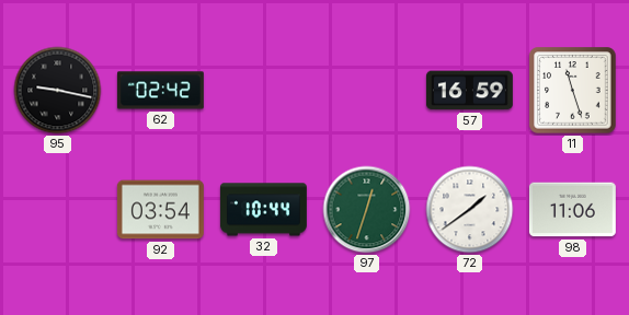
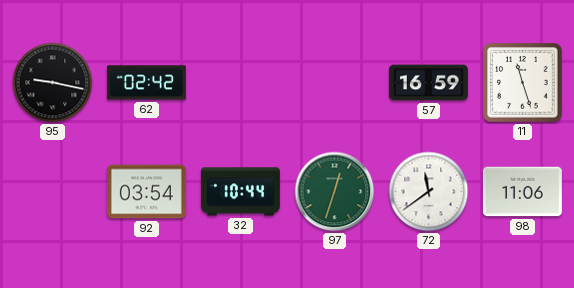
72: 1:39 -> 11:39
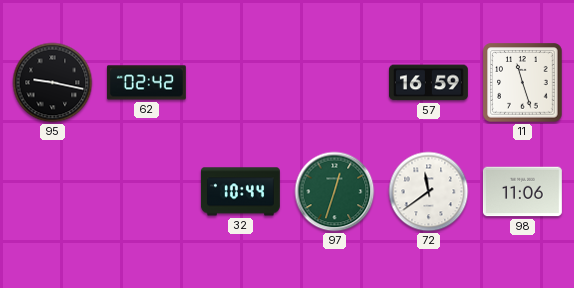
92: 03:54 -> none
